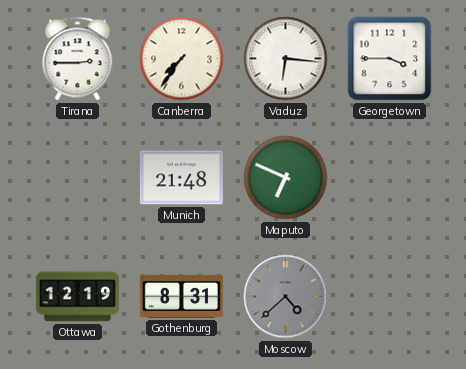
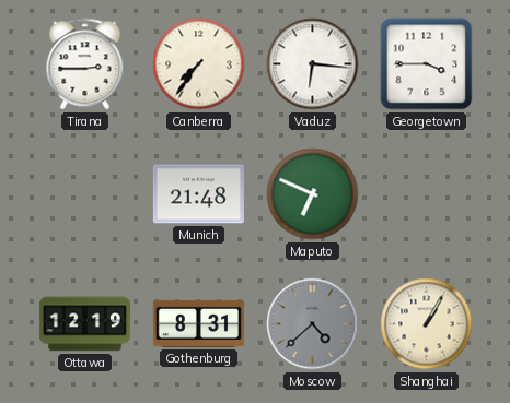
Shanghai: none -> 1:05
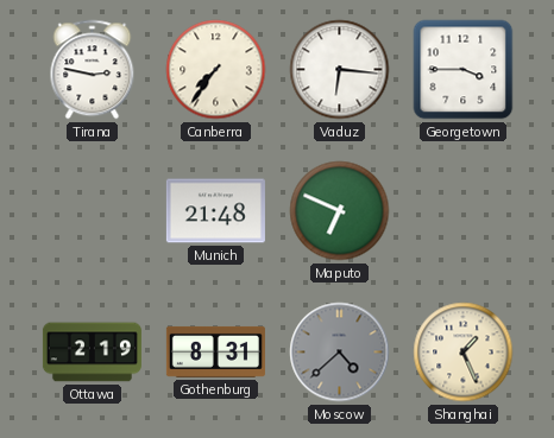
Tirana: 2:45 -> 2:47
Ottawa: 12:19 -> 2:19
Shanghai: 1:05 -> 1:26
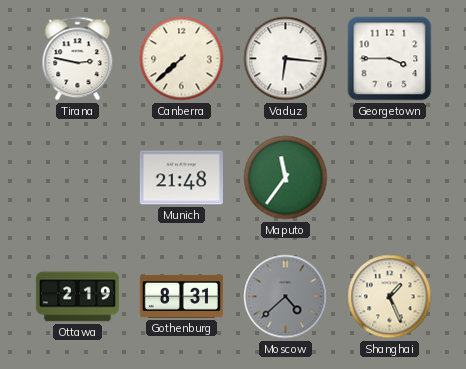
Canberra: 7:36 -> 7:38
Maputo: 6:49 -> 11:36
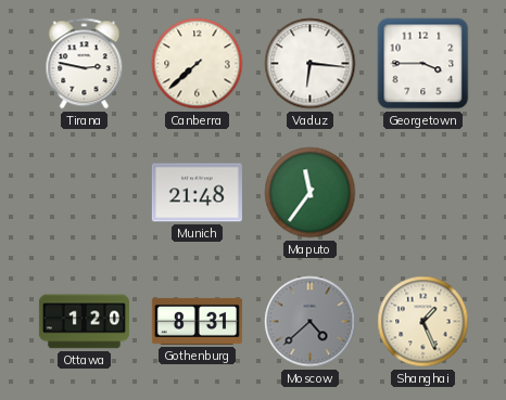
Ottawa: 2:19 -> 1:20
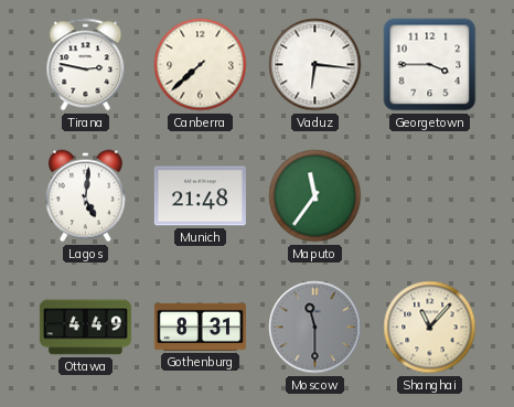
Lagos: none -> 5:01
Ottawa: 1:20 -> 4:49
Moscow: 4:38 -> 11:30
Shanghai: 1:26 -> 11:07
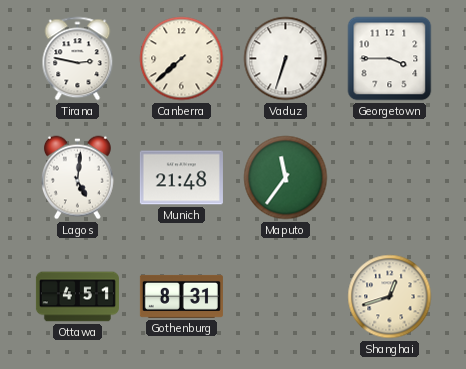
Vaduz: 6:16 -> 6:33
Ottawa: 4:49 -> 4:51
Moscow: 11:30 -> none
Shanghai: 11:07 -> 12:42
